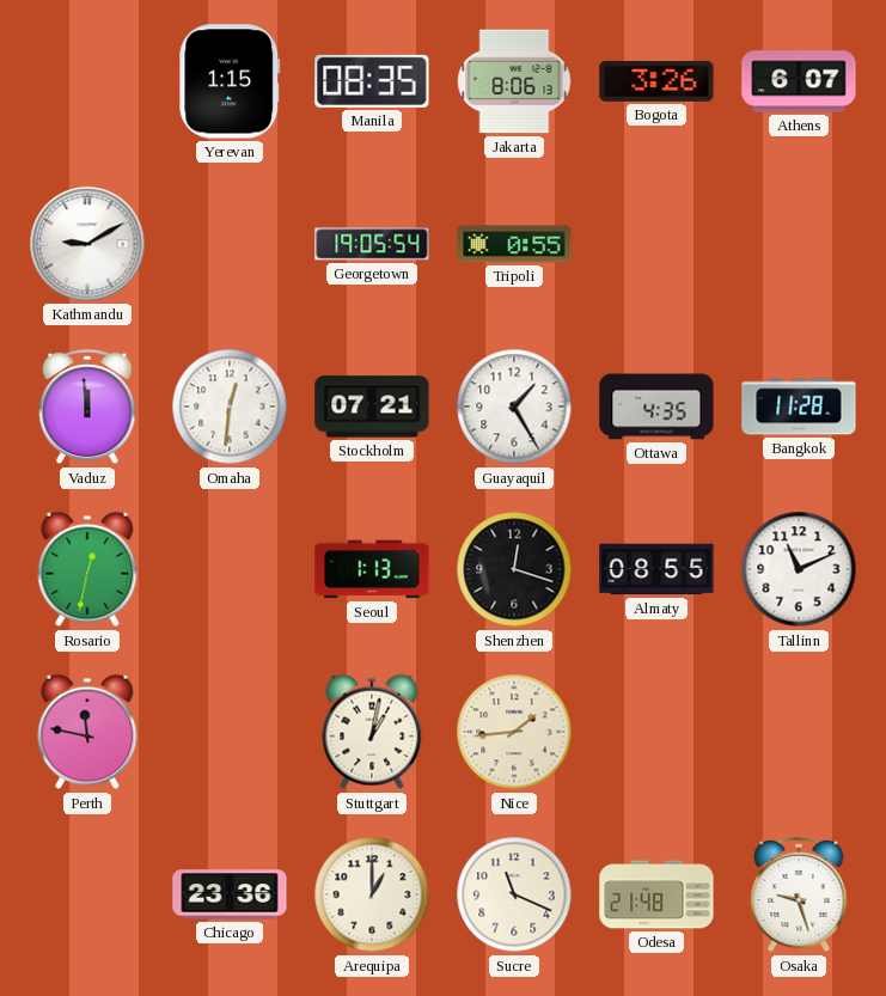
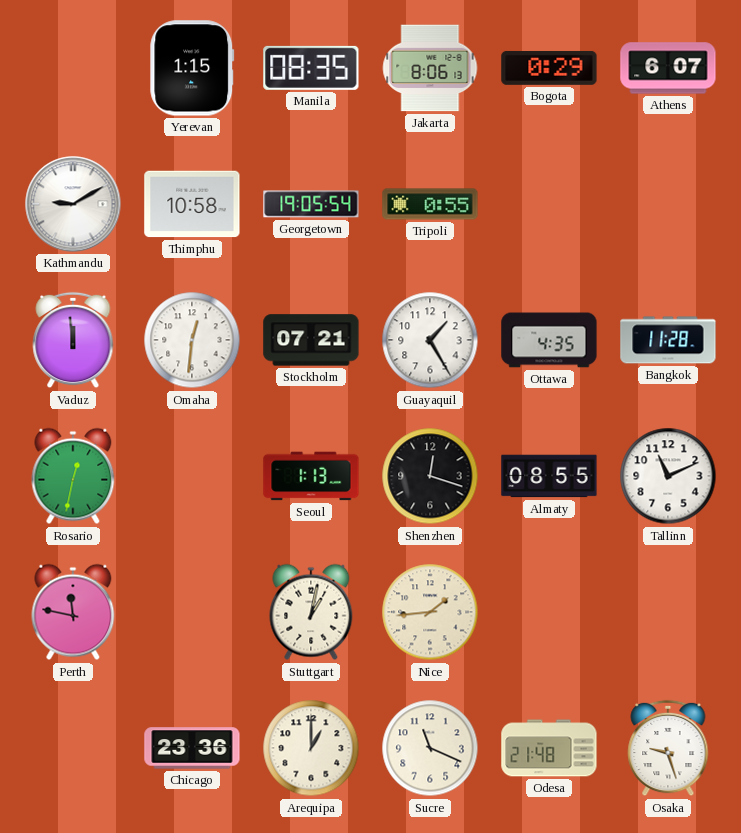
Bogota: 3:26 -> 0:29
Thimphu: none -> 10:58
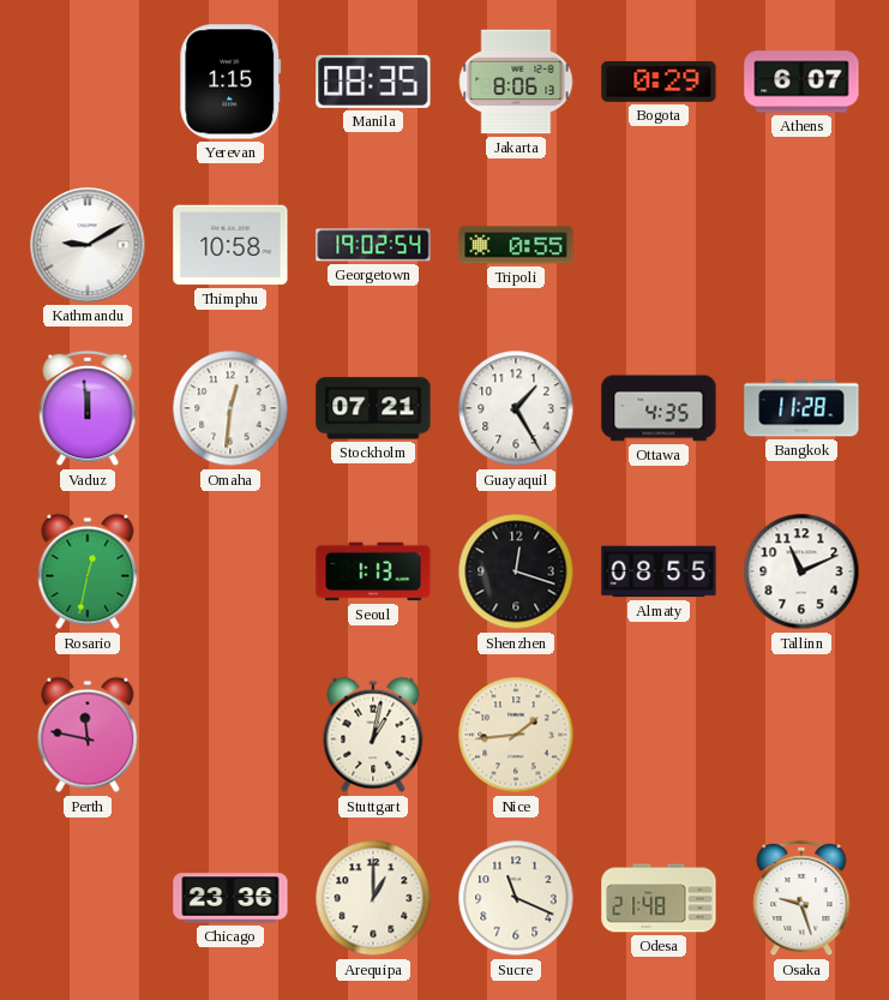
Georgetown: 19:05 -> 19:02
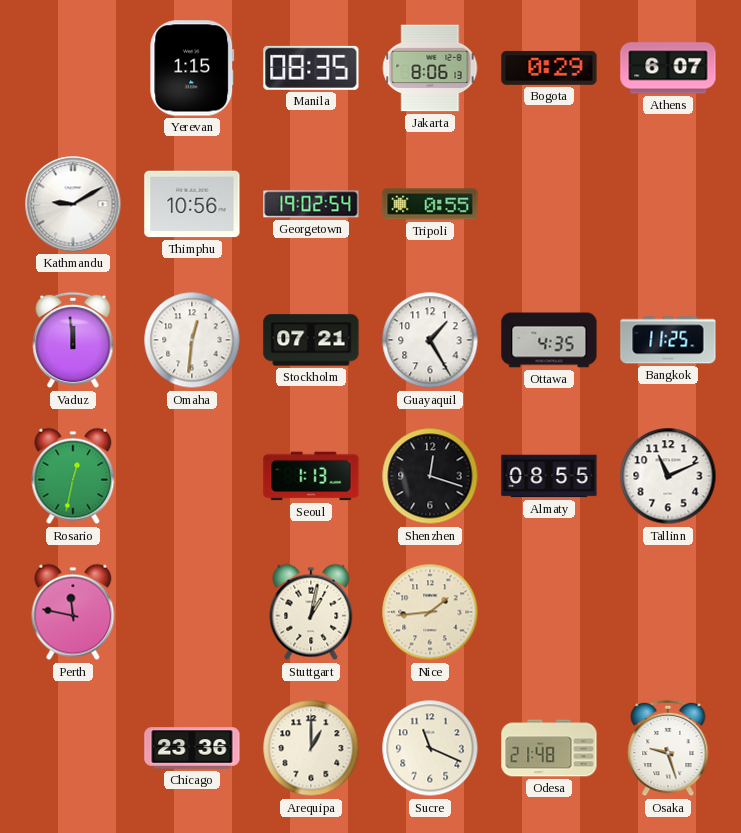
Thimphu: 10:58 -> 10:56
Bangkok: 11:28 -> 11:25
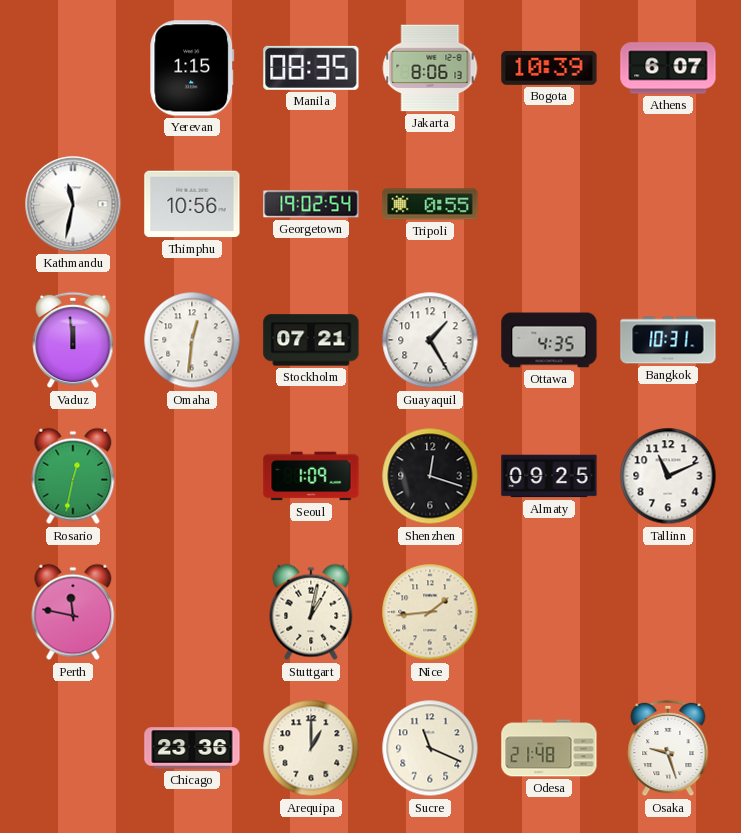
Bogota: 0:29 -> 10:39
Kathmandu: 9:10 -> 11:32
Bangkok: 11:25 -> 10:31
Seoul: 1:13 -> 1:09
Almaty: 08:55 -> 09:25
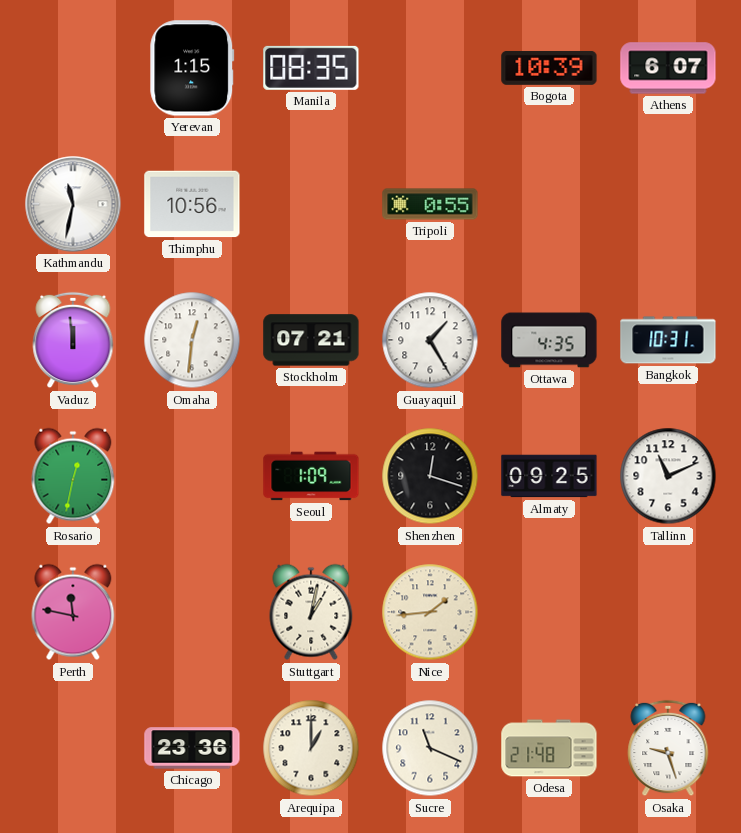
Jakarta: 8:06 -> none
Georgetown: 19:02 -> none
